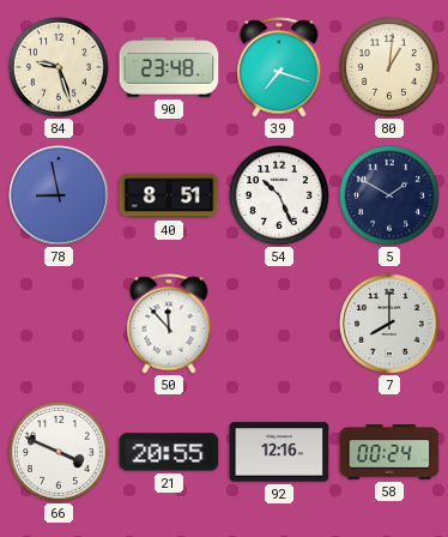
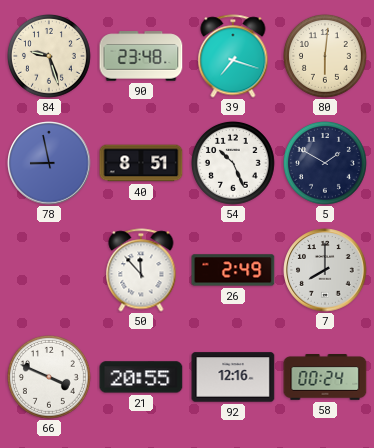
80: 1:01 -> 6:01
26: none -> 2:49
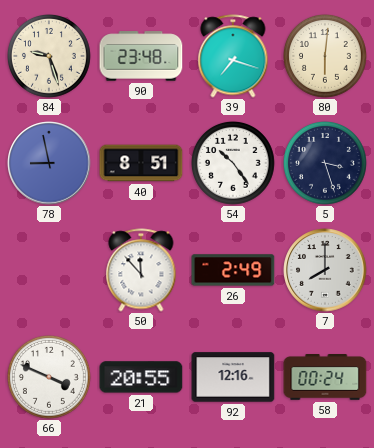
54: 10:26 -> 10:24
5: 1:50 -> 3:27
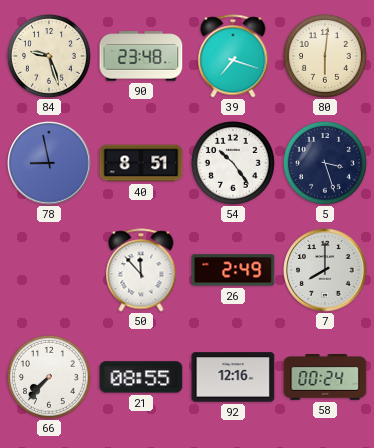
66: 3:49 -> 7:37
21: 20:55 -> 08:55
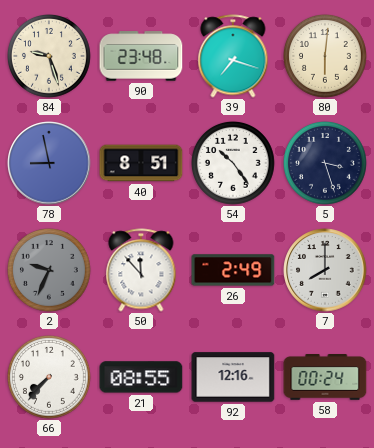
2: none -> 9:34
